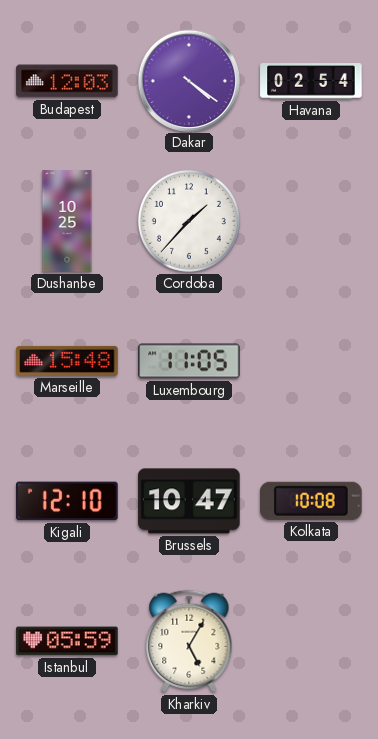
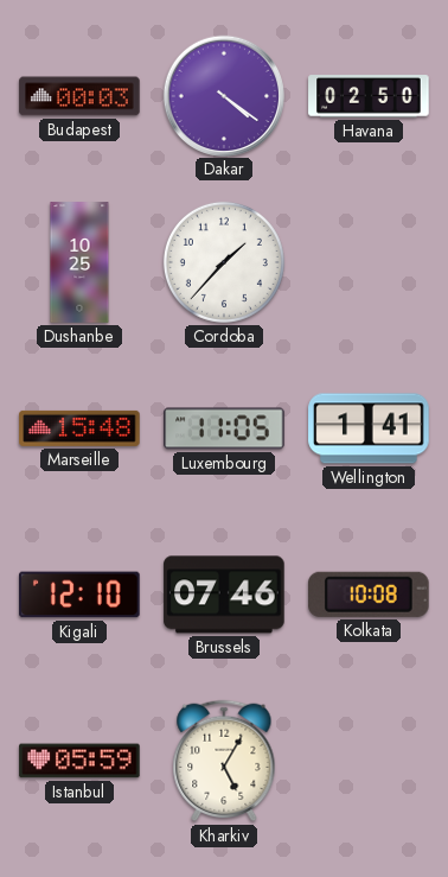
Budapest: 12:03 -> 00:03
Havana: 02:54 -> 02:50
Wellington: none -> 1:41
Brussels: 10:47 -> 07:46
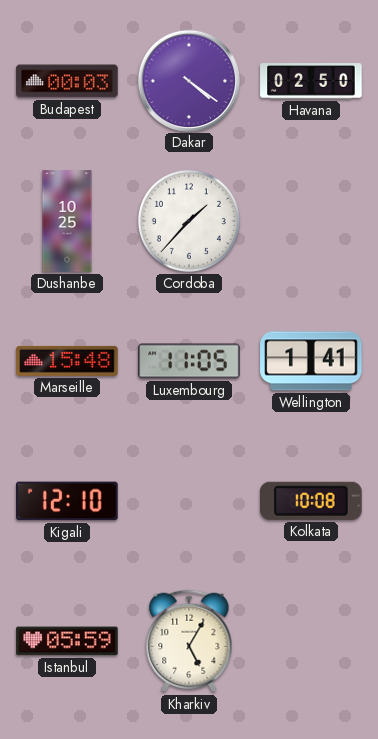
Brussels: 07:46 -> none
